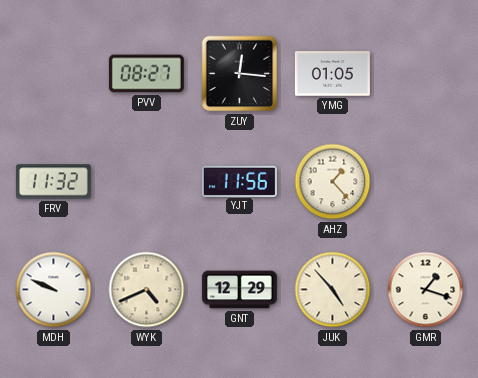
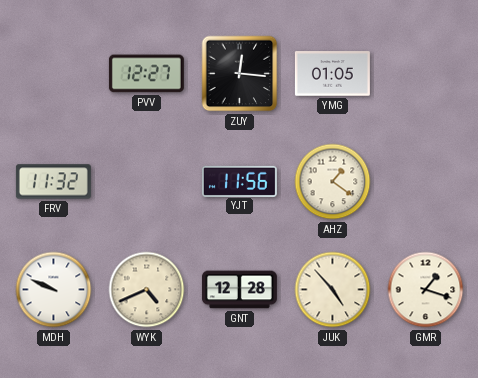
PVV: 08:27 -> 12:27
AHZ: 1:23 -> 1:21
GNT: 12:29 -> 12:28
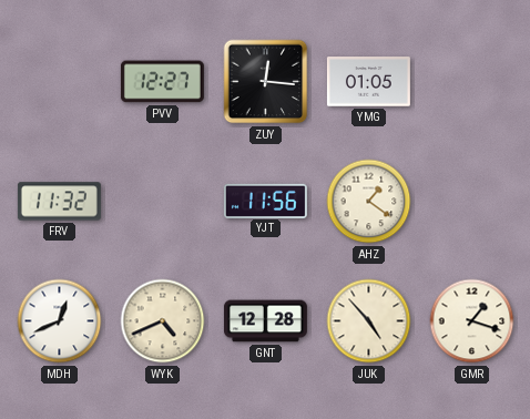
MDH: 9:49 -> 12:41
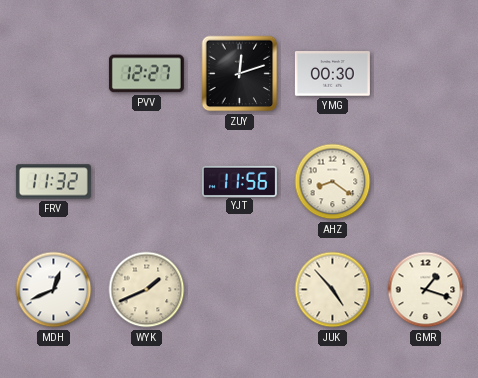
ZUY: 12:16 -> 12:12
YMG: 01:05 -> 00:30
AHZ: 1:21 -> 8:21
WYK: 4:41 -> 1:41
GNT: 12:28 -> none
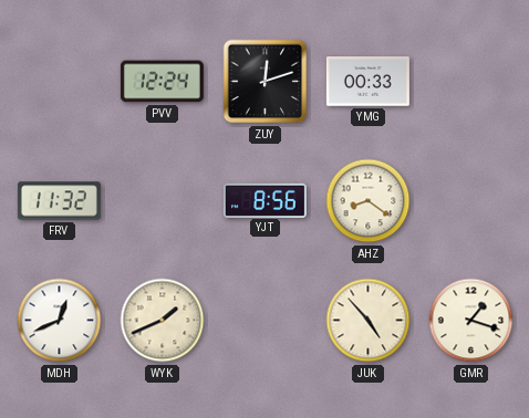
PVV: 12:27 -> 12:24
YMG: 00:30 -> 00:33
YJT: 11:56 -> 8:56
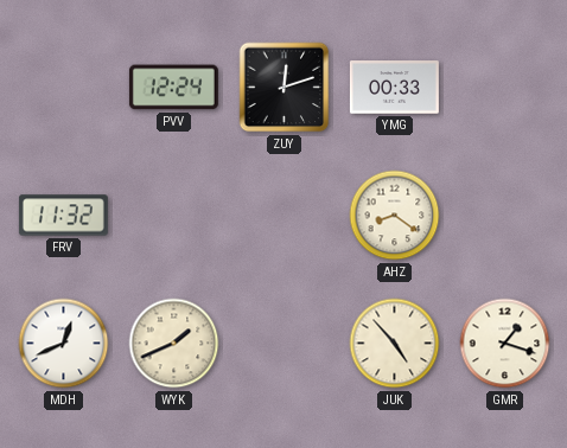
YJT: 8:56 -> none
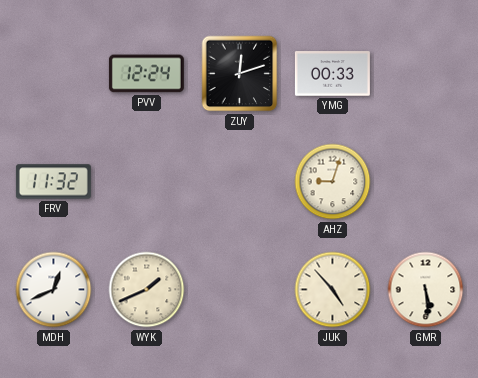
AHZ: 8:21 -> 9:03
GMR: 1:18 -> 5:29
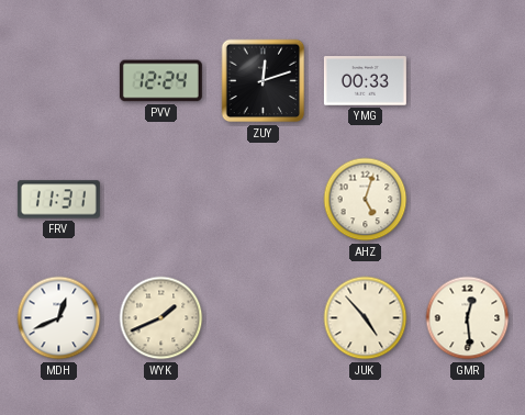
FRV: 11:32 -> 11:31
AHZ: 9:03 -> 5:03
GMR: 5:29 -> 12:29
